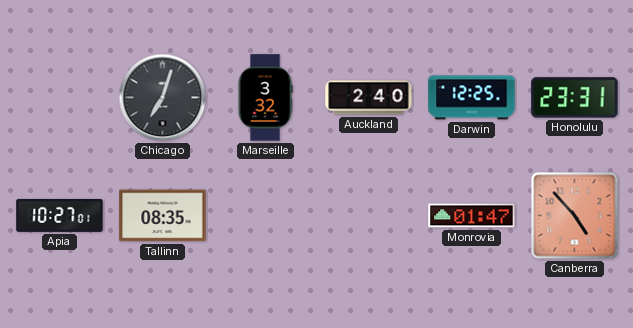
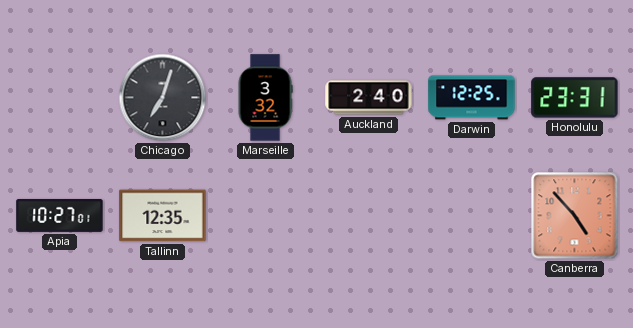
Tallinn: 08:35 -> 12:35
Monrovia: 01:47 -> none
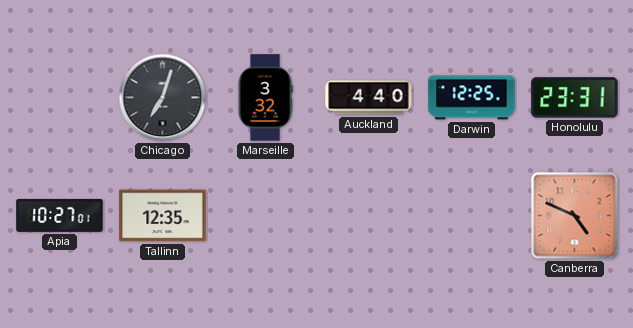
Auckland: 2:40 -> 4:40
Canberra: 4:53 -> 4:49
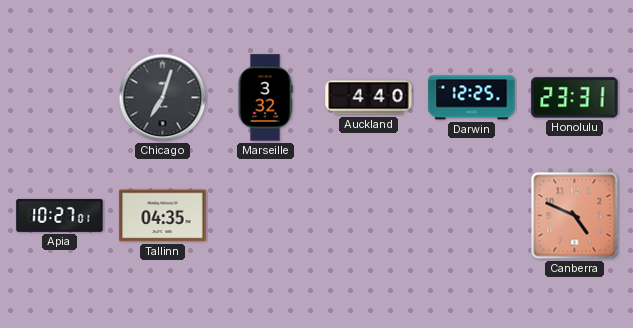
Tallinn: 12:35 -> 04:35
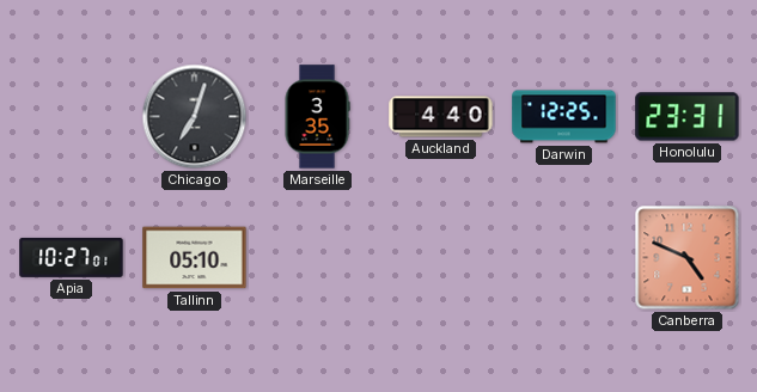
Marseille: 3:32 -> 3:35
Tallinn: 04:35 -> 05:10
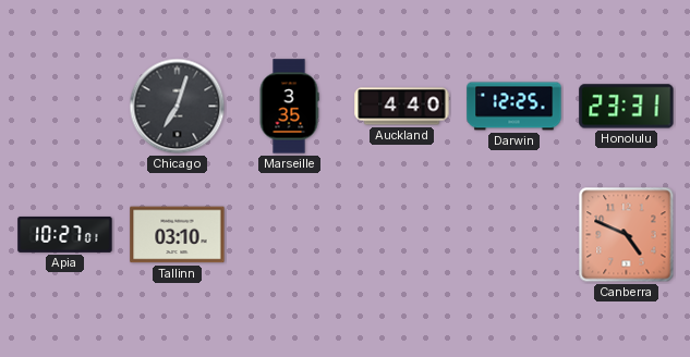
Tallinn: 05:10 -> 03:10
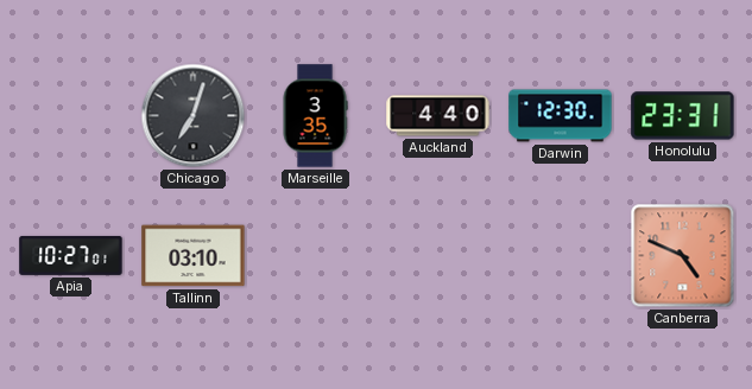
Darwin: 12:25 -> 12:30
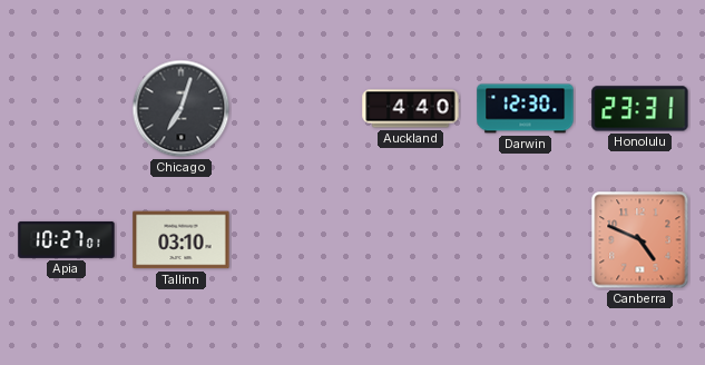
Marseille: 3:35 -> none
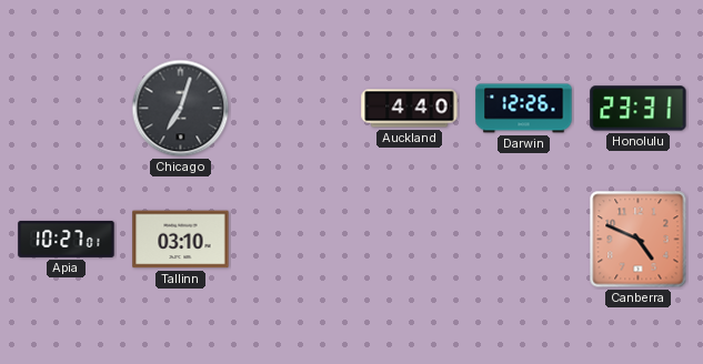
Darwin: 12:30 -> 12:26
